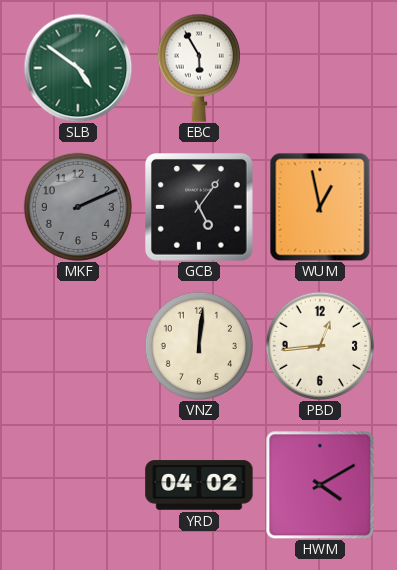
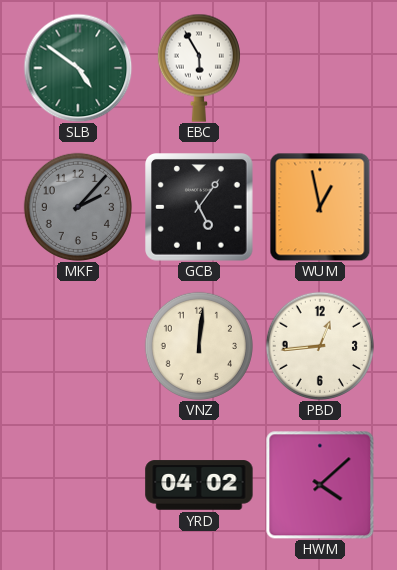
MKF: 2:11 -> 2:07
HWM: 4:10 -> 4:08
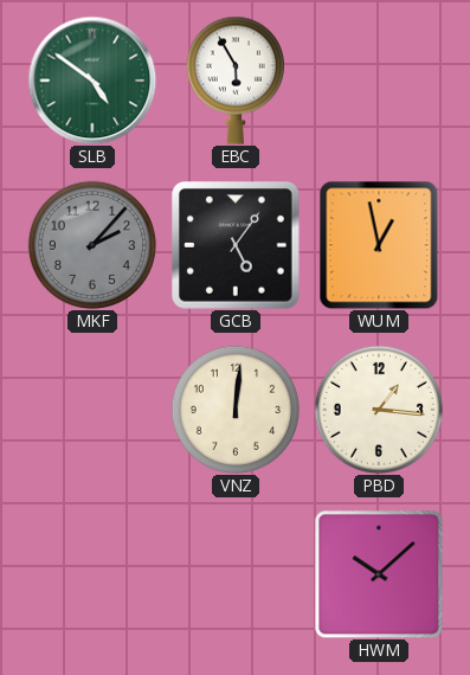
PBD: 12:44 -> 1:16
YRD: 04:02 -> none
HWM: 4:08 -> 10:08
